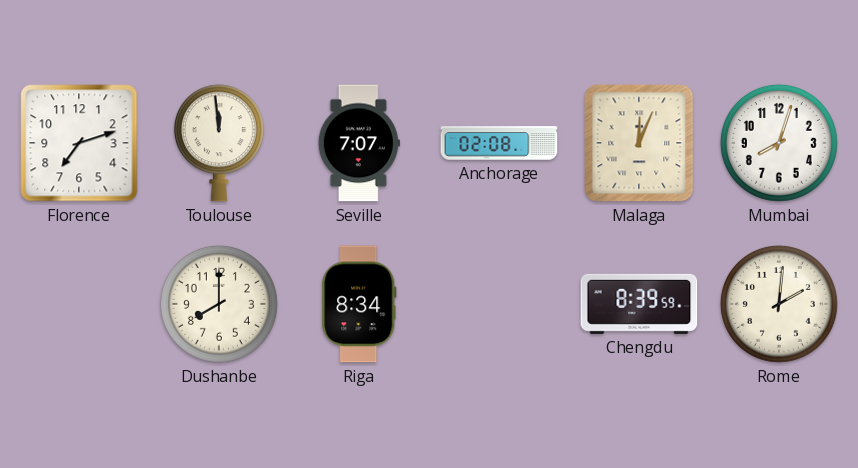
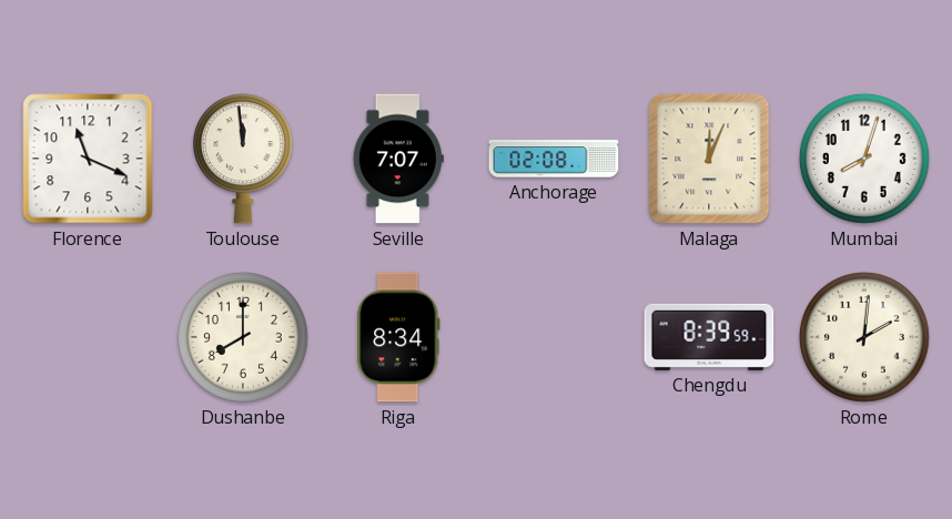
Florence: 7:12 -> 11:19
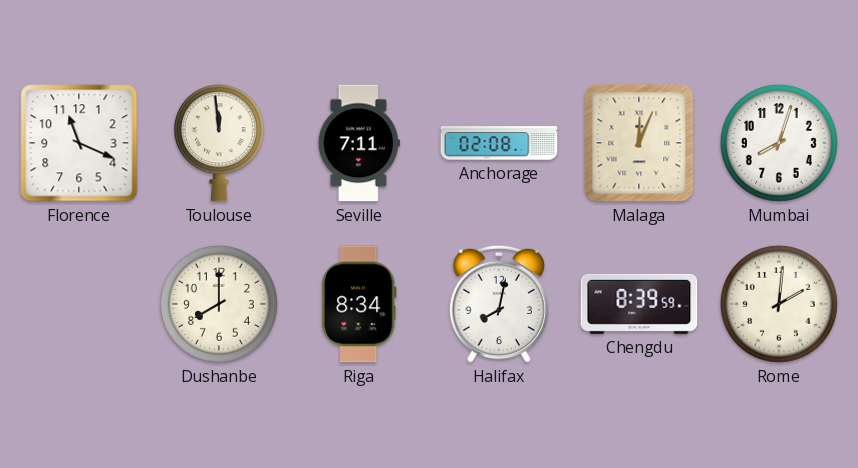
Seville: 7:07 -> 7:11
Halifax: none -> 8:02
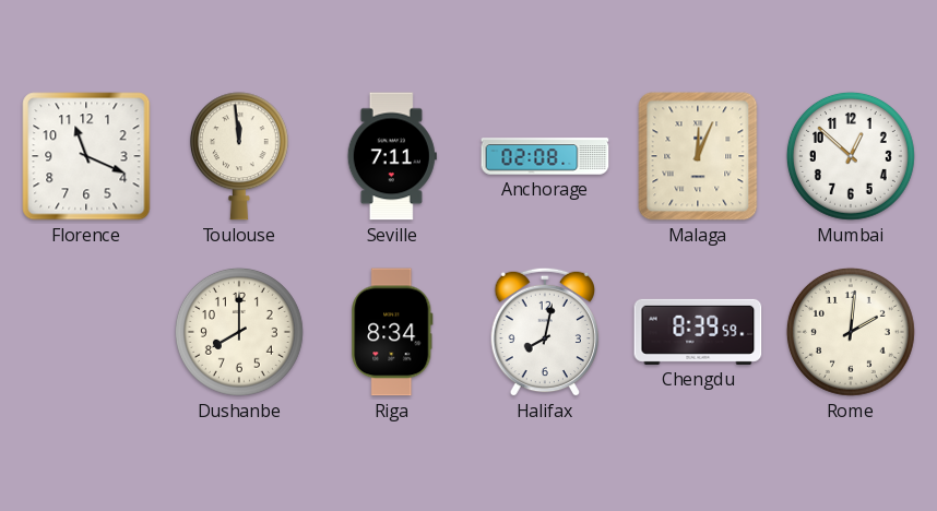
Mumbai: 8:03 -> 12:52
